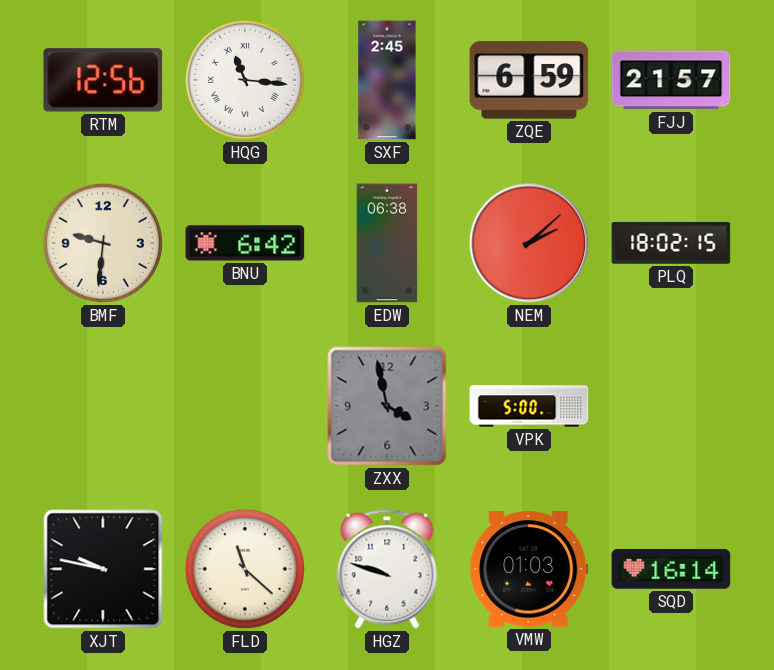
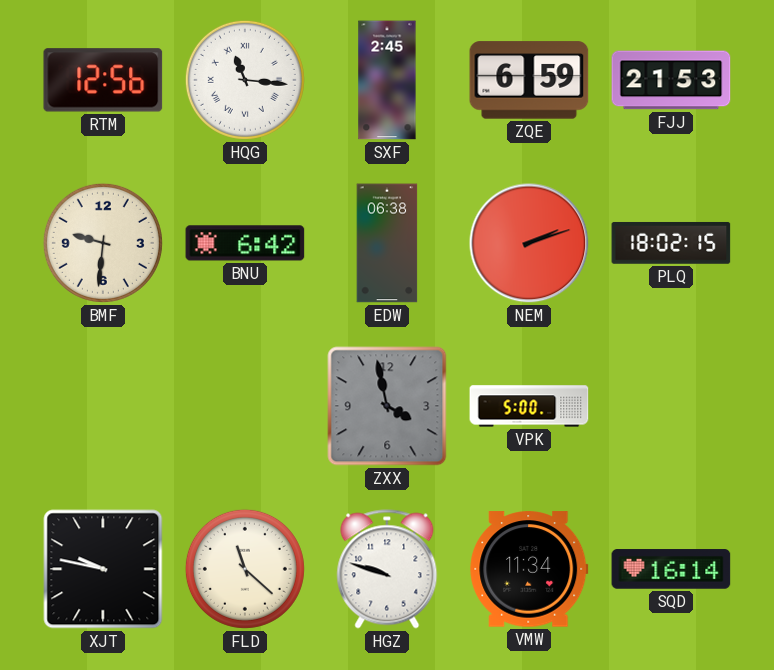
FJJ: 21:57 -> 21:53
NEM: 2:08 -> 2:12
VMW: 01:03 -> 11:34
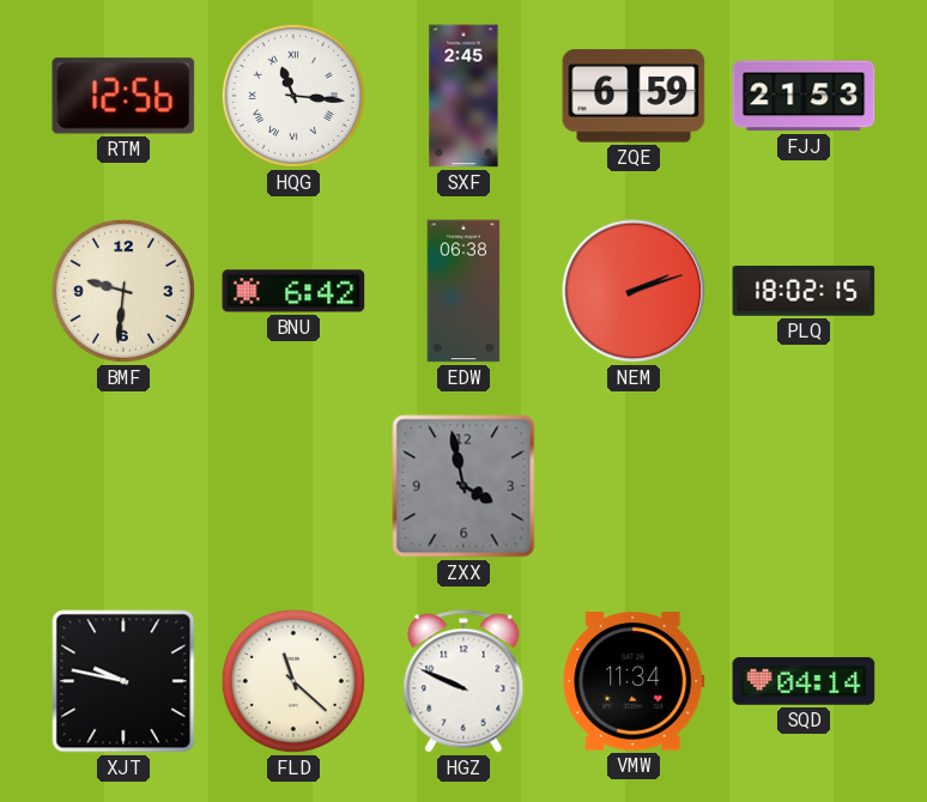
VPK: 5:00 -> none
HGZ: 9:48 -> 9:49
SQD: 16:14 -> 04:14
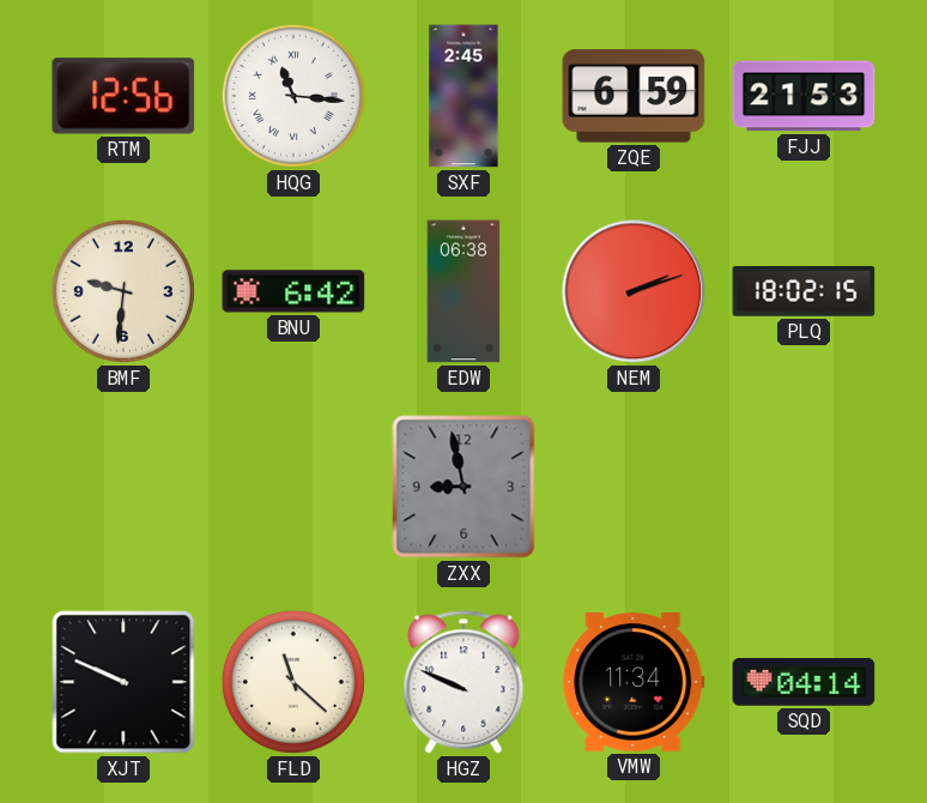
ZXX: 3:58 -> 8:58
XJT: 9:47 -> 9:49
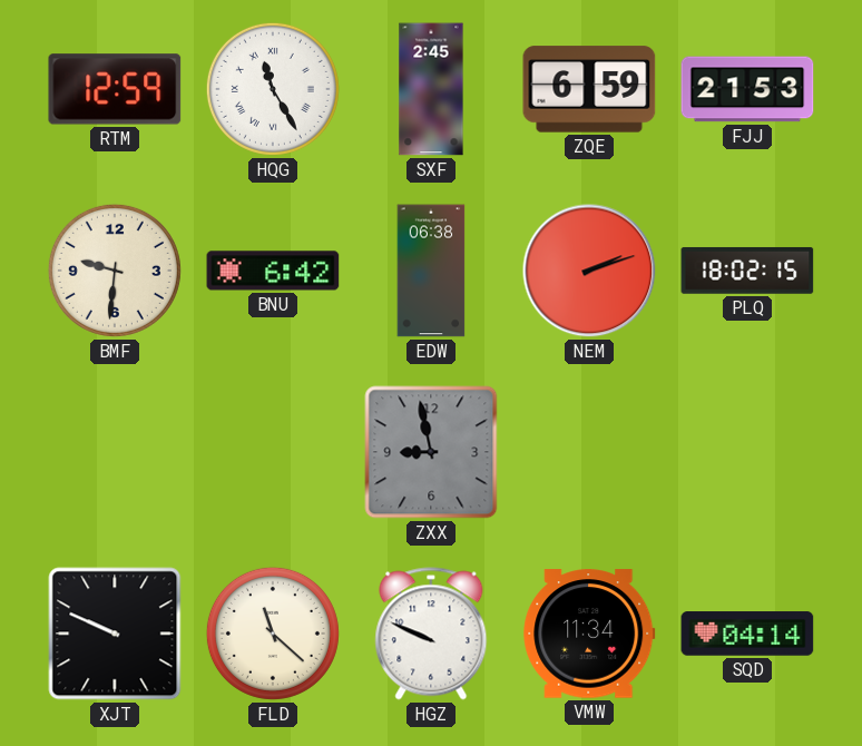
RTM: 12:56 -> 12:59
HQG: 11:16 -> 11:25
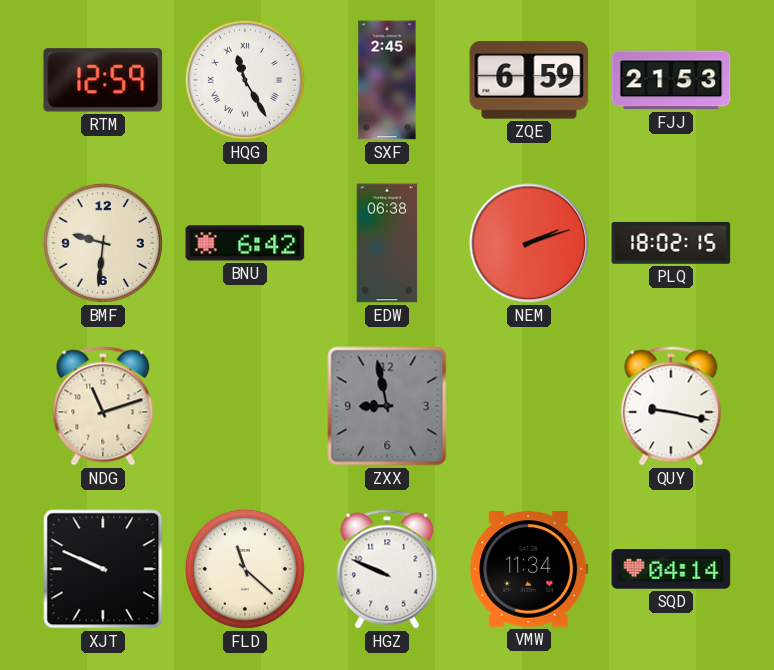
NDG: none -> 11:12
QUY: none -> 9:17
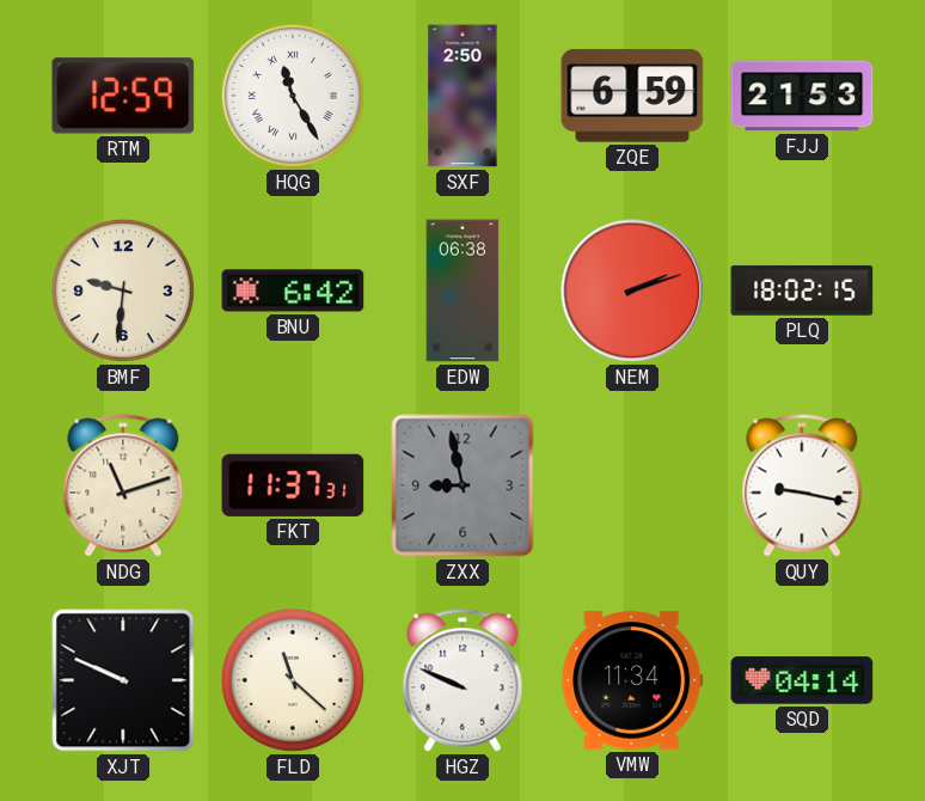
SXF: 2:45 -> 2:50
FKT: none -> 11:37
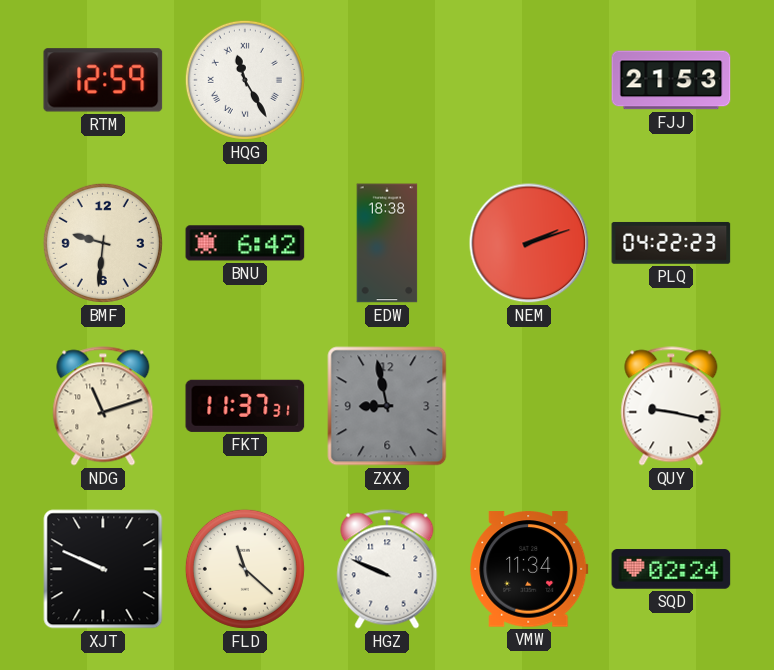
SXF: 2:50 -> none
ZQE: 6:59 -> none
EDW: 06:38 -> 18:38
PLQ: 18:02 -> 04:22
SQD: 04:14 -> 02:24
